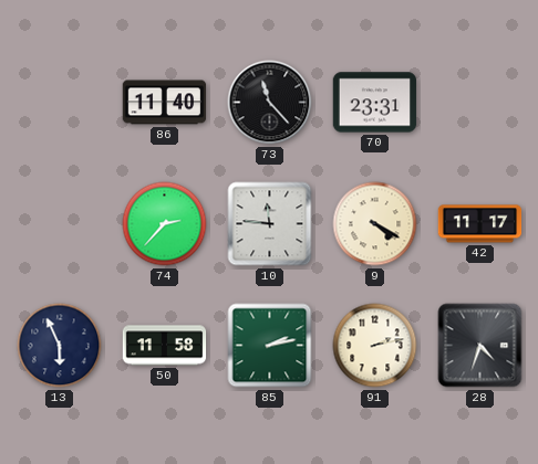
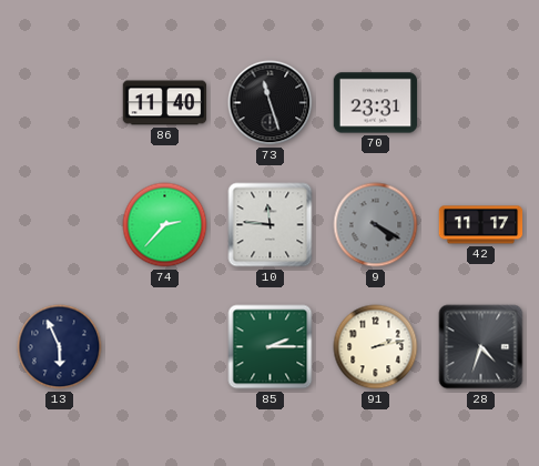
73: 11:23 -> 11:27
9 dial: cream -> grey
50: 11:58 -> none
85: 2:13 -> 2:15
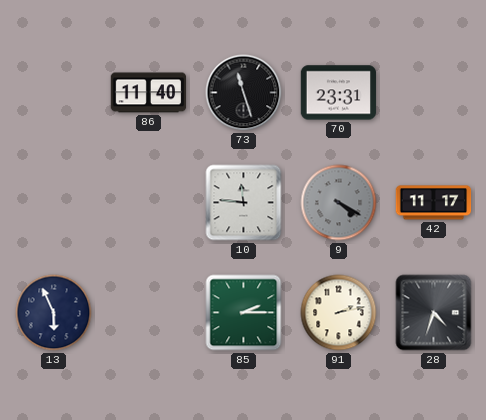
74: 2:37 -> none
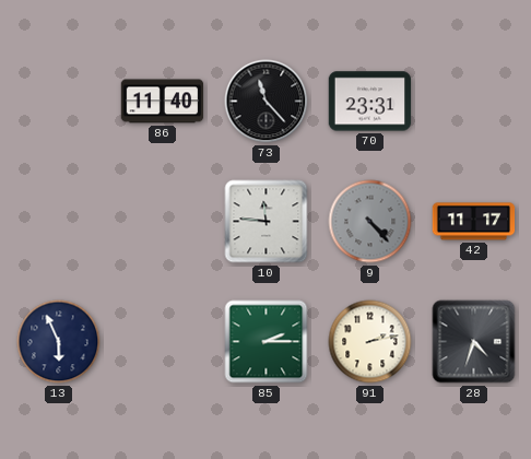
73: 11:27 -> 11:23
9: 4:20 -> 4:23
